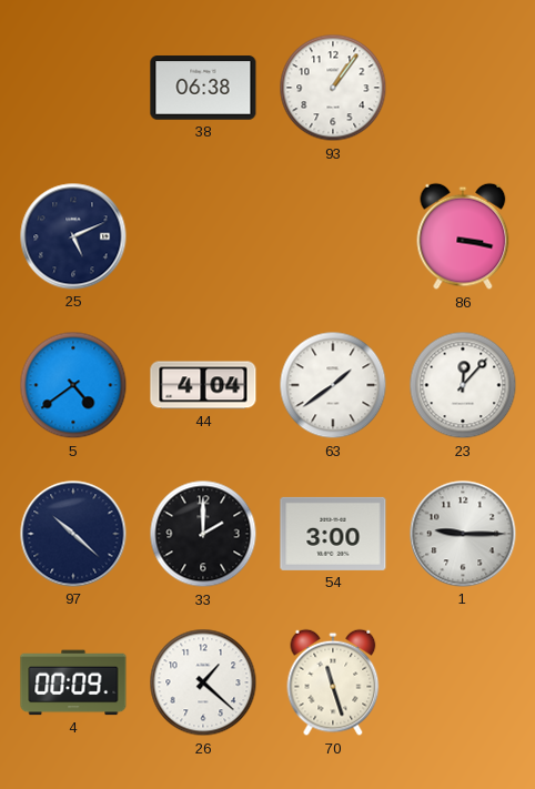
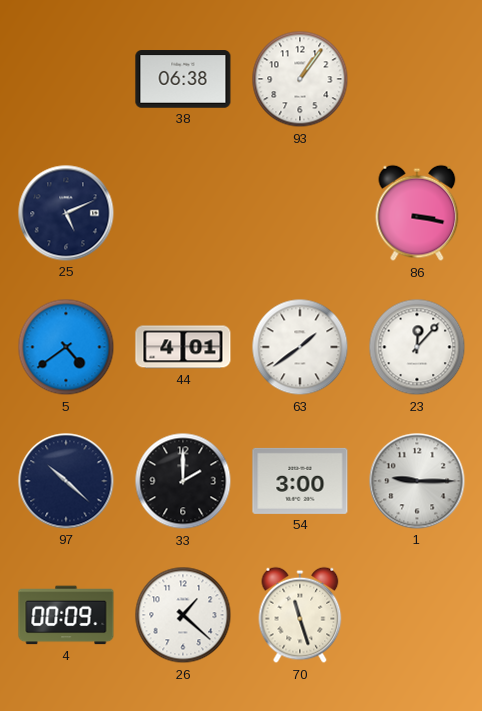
44: 4:04 -> 4:01
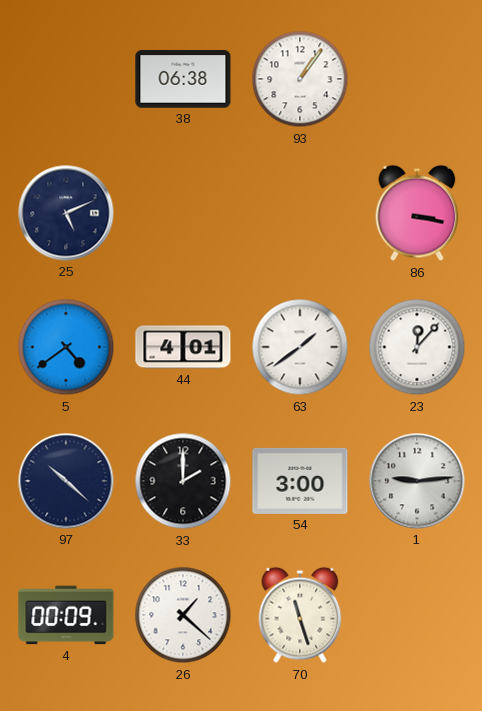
1: 9:15 -> 9:14
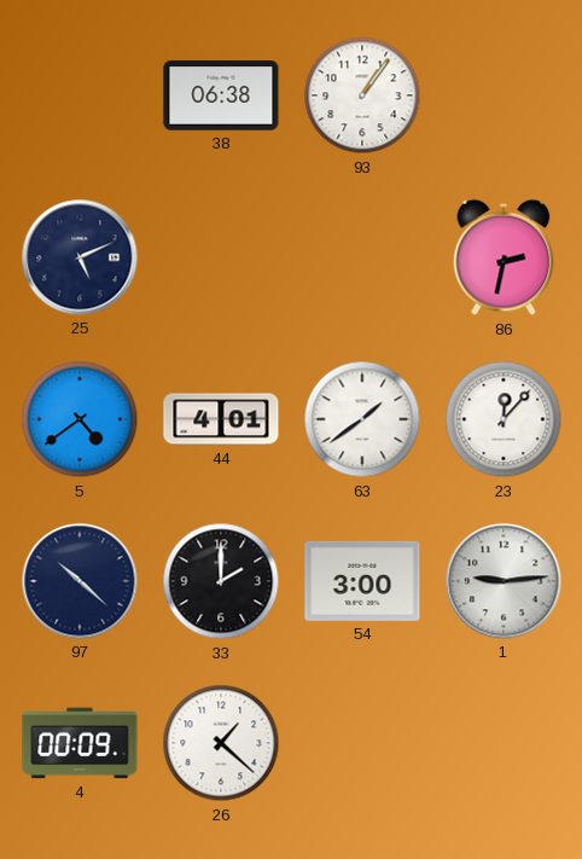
86: 3:17 -> 2:32
70: 11:27 -> none
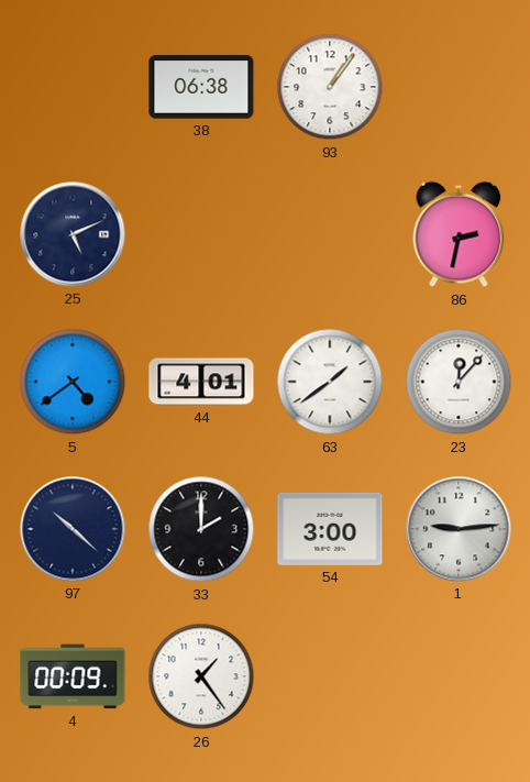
26: 1:22 -> 1:24
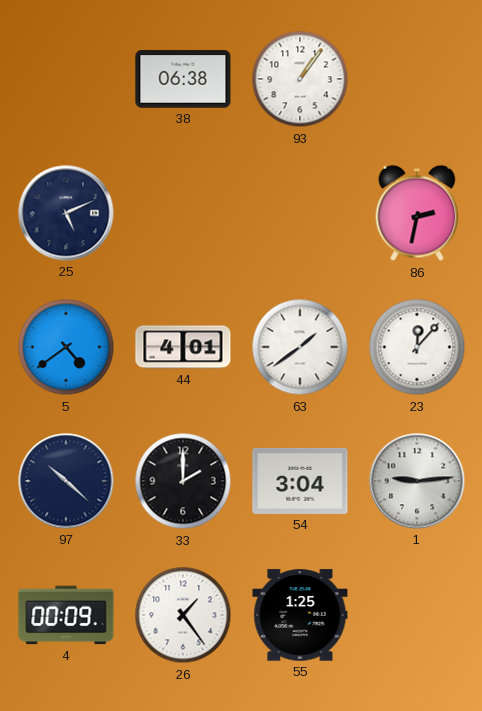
54: 3:00 -> 3:04
55: none -> 1:25
